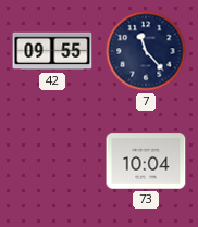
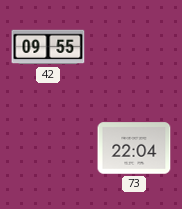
7: 11:23 -> none
73: 10:04 -> 22:04
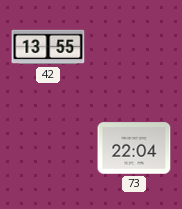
42: 09:55 -> 13:55
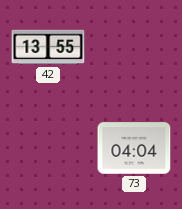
73: 22:04 -> 04:04
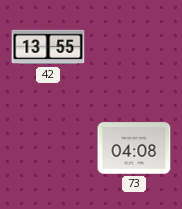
73: 04:04 -> 04:08
